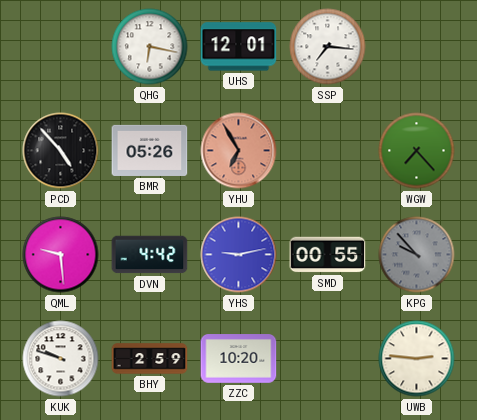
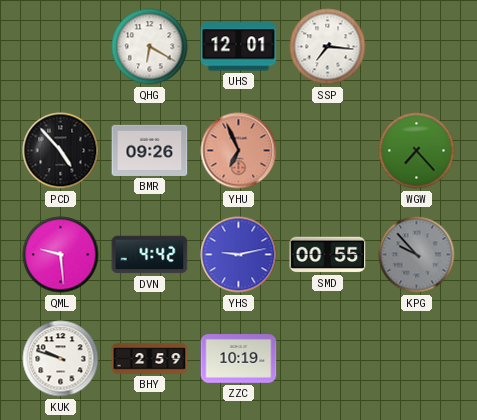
QHG: 6:17 -> 6:20
BMR: 05:26 -> 09:26
YHU: 6:55 -> 6:56
ZZC: 10:20 -> 10:19
UWB: 2:46 -> none
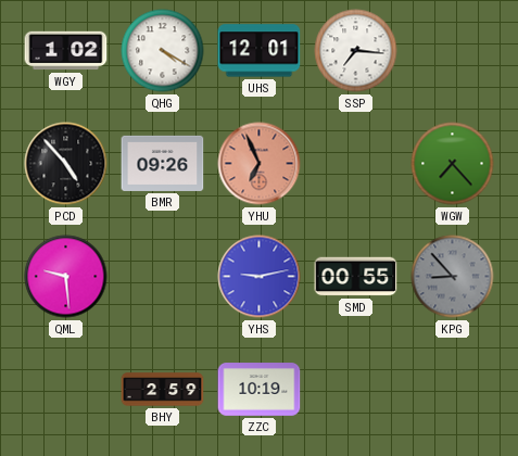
WGY: none -> 1:02
QHG: 6:20 -> 4:20
DVN: 4:42 -> none
KPG: 9:53 -> 8:53
KUK: 9:48 -> none
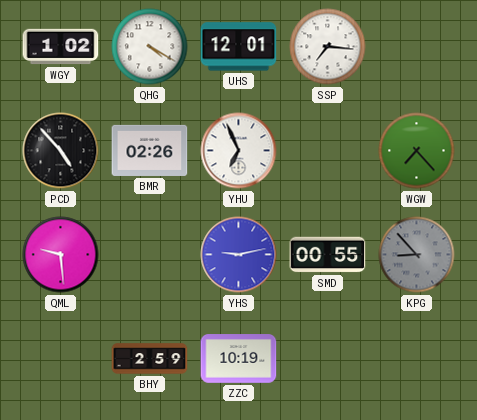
BMR: 09:26 -> 02:26
YHU dial: salmon -> white
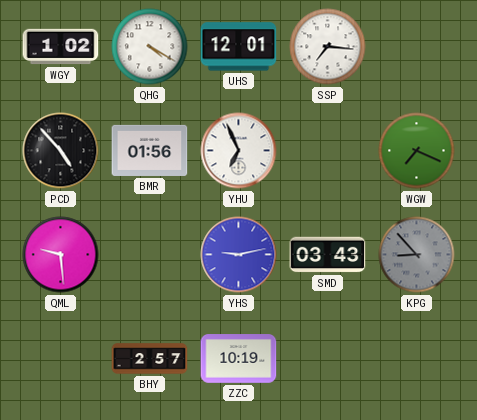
BMR: 02:26 -> 01:56
WGW: 7:23 -> 7:19
SMD: 00:55 -> 03:43
BHY: 2:59 -> 2:57
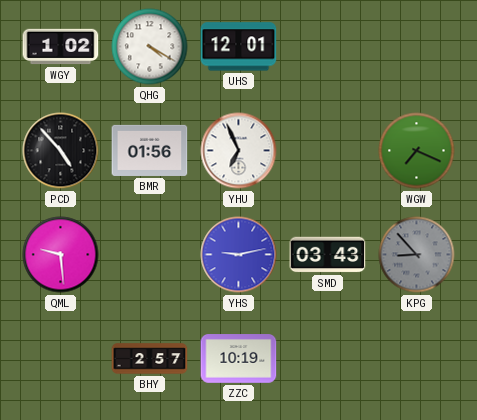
SSP: 7:16 -> none
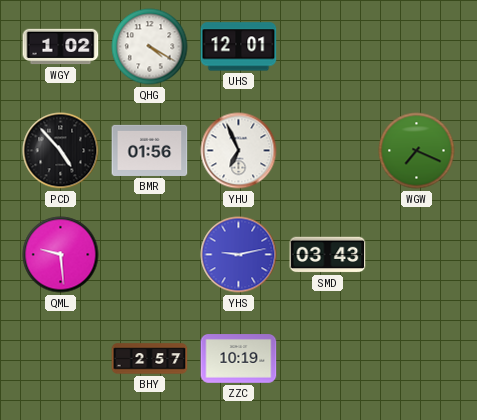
KPG: 8:53 -> none
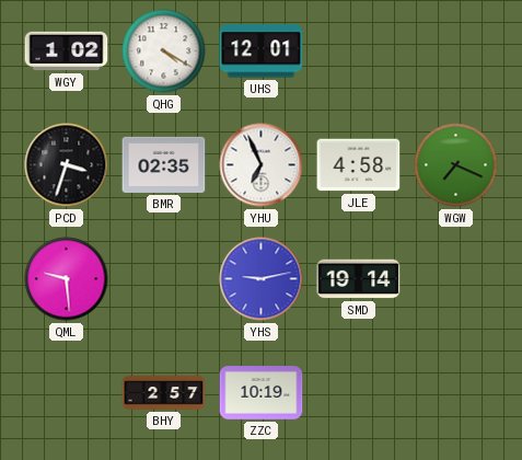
PCD: 4:53 -> 3:33
BMR: 01:56 -> 02:35
JLE: none -> 4:58
SMD: 03:43 -> 19:14
